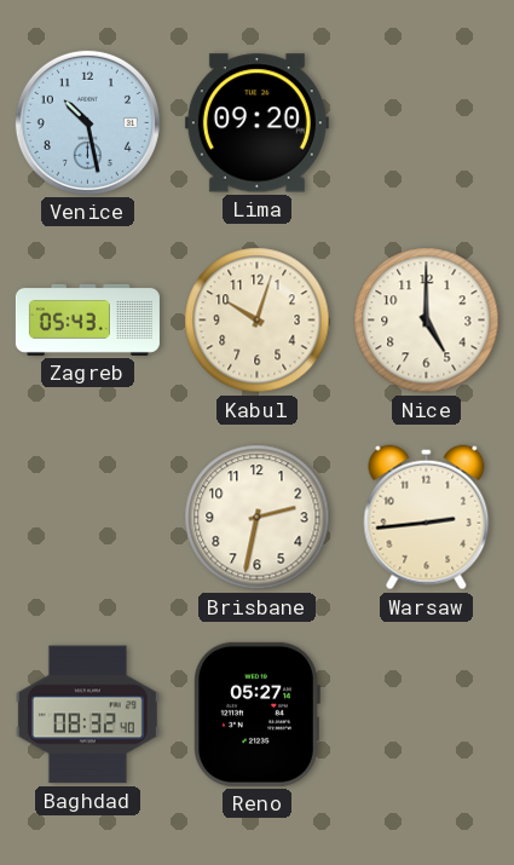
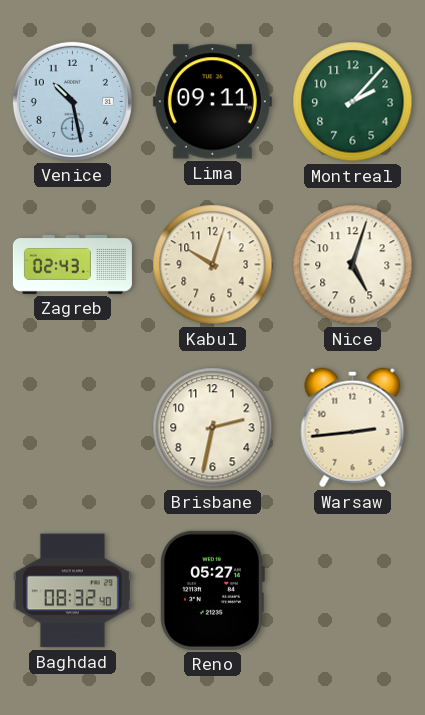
Lima: 09:20 -> 09:11
Montreal: none -> 2:07
Zagreb: 05:43 -> 02:43
Nice: 5:00 -> 5:03
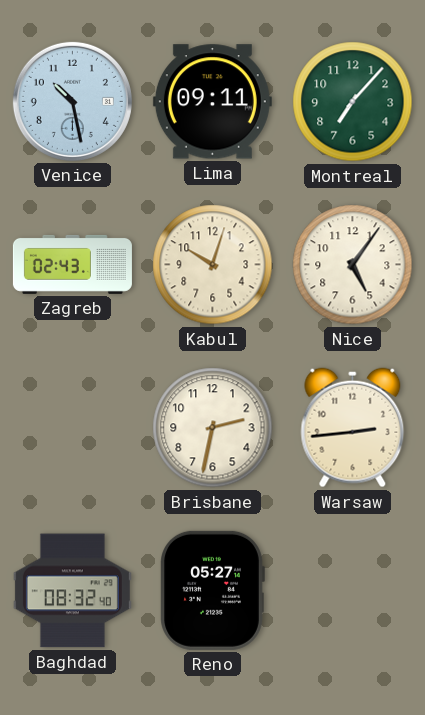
Montreal: 2:07 -> 7:07
Nice: 5:03 -> 5:06
